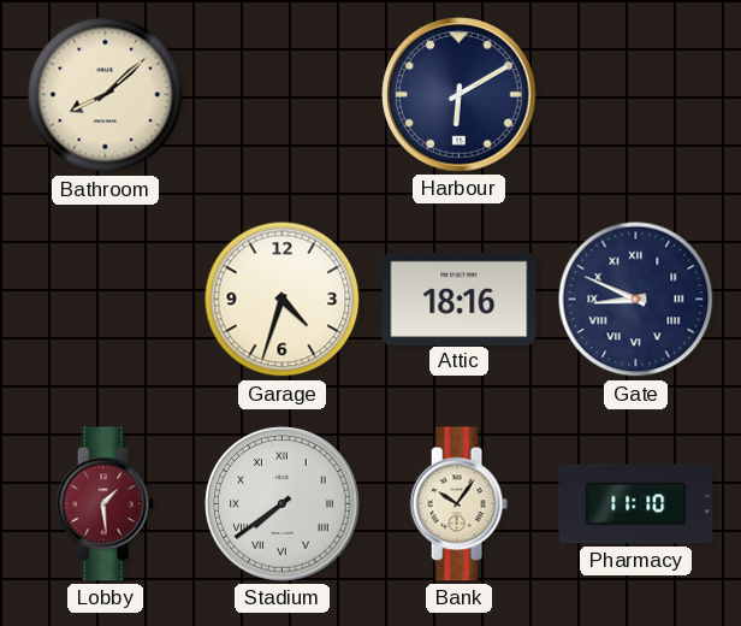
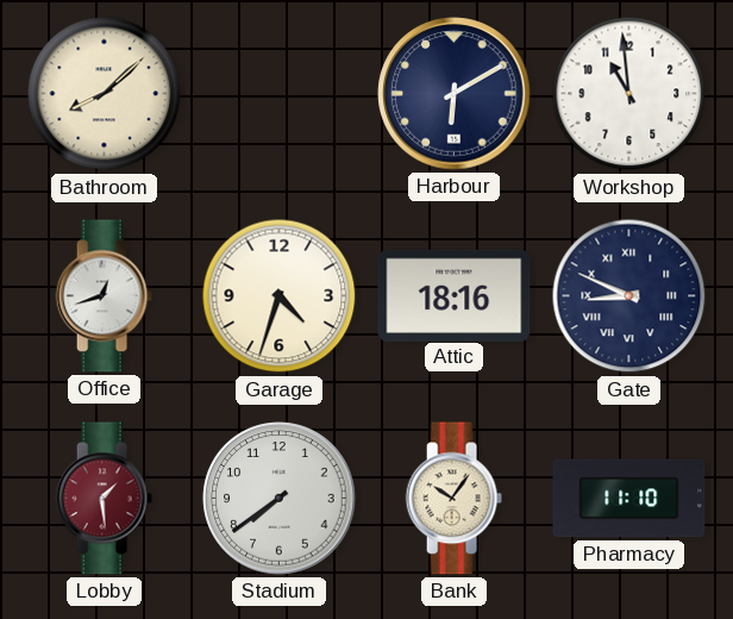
Workshop: none -> 10:59
Office: none -> 12:42
Stadium numerals: Roman -> Arabic
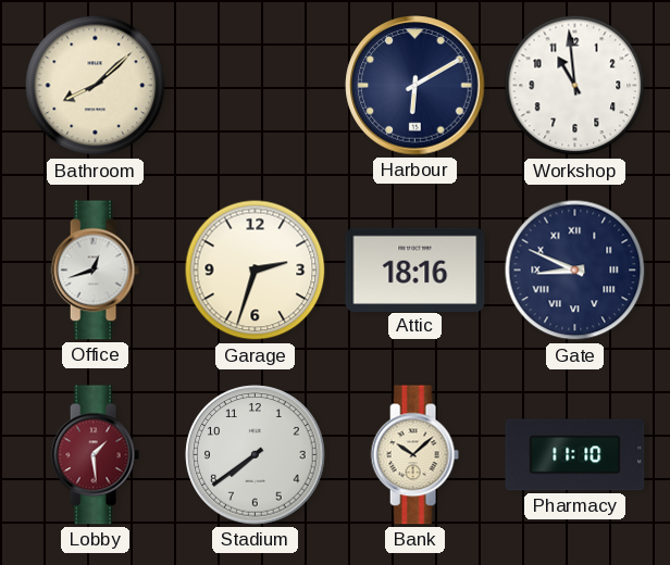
Garage: 4:33 -> 2:33
Bank: 10:06 -> 10:08
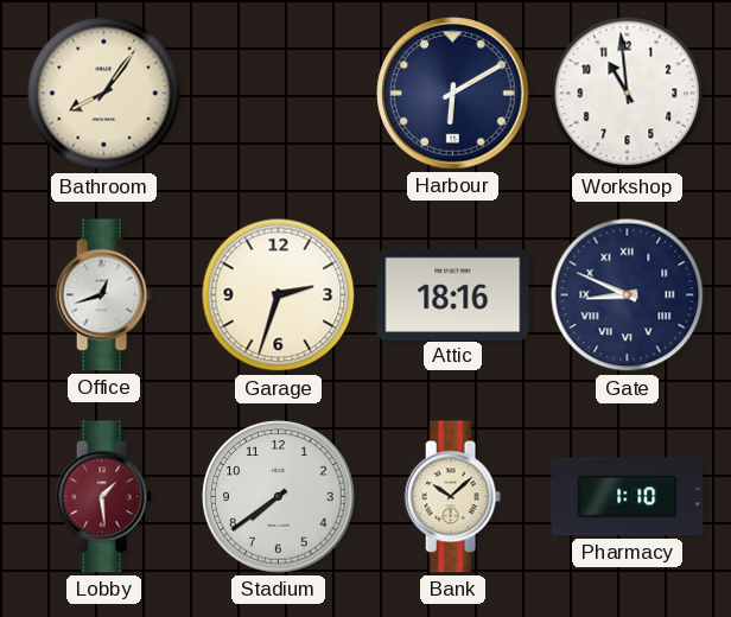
Bathroom: 8:08 -> 8:06
Pharmacy: 11:10 -> 1:10
